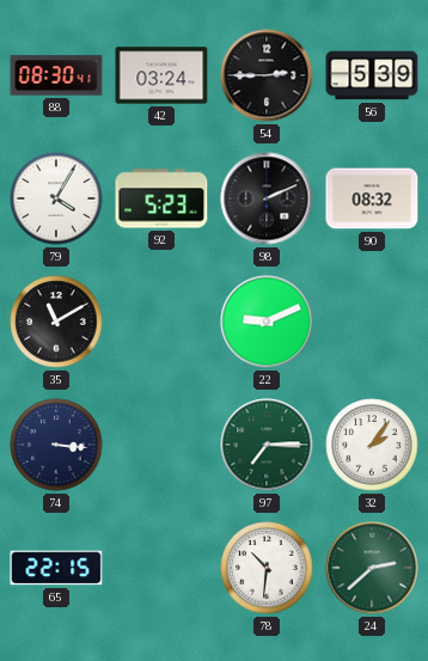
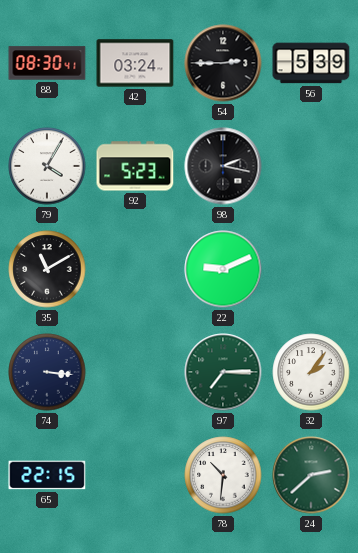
98: 2:11 -> 2:17
90: 08:32 -> none
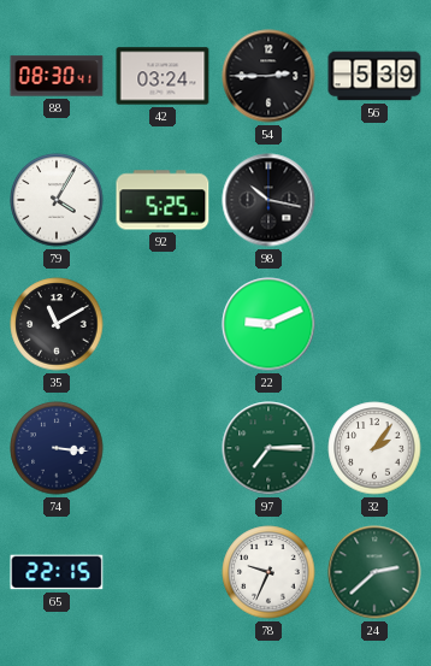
92: 5:23 -> 5:25
98: 2:17 -> 10:17
78: 10:31 -> 9:34
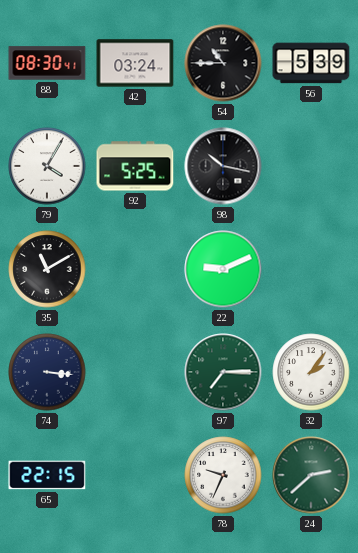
54: 2:45 -> 10:45
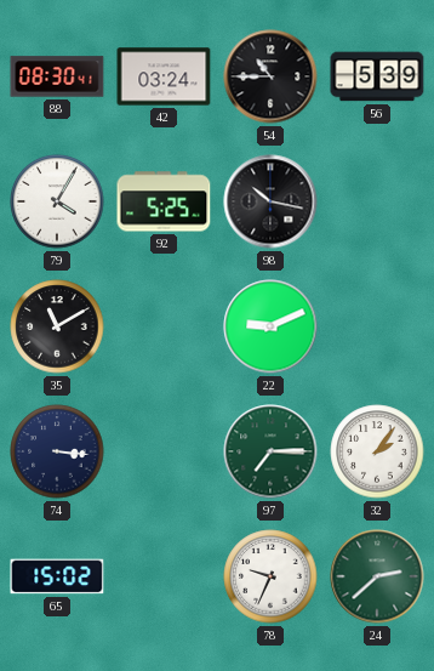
65: 22:15 -> 15:02
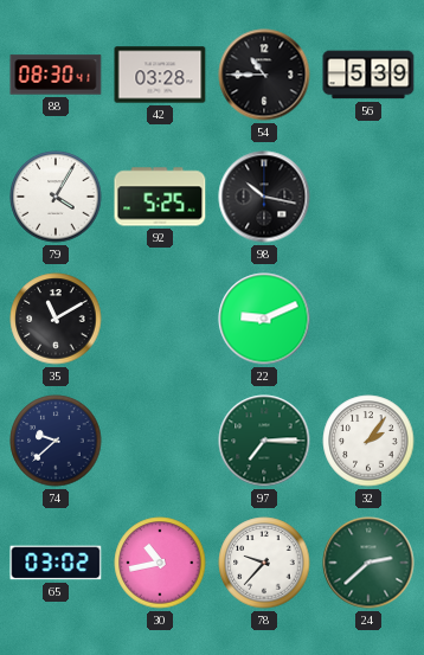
42: 03:24 -> 03:28
74: 3:16 -> 9:38
65: 15:02 -> 03:02
30: none -> 10:43
78: 9:34 -> 9:37
